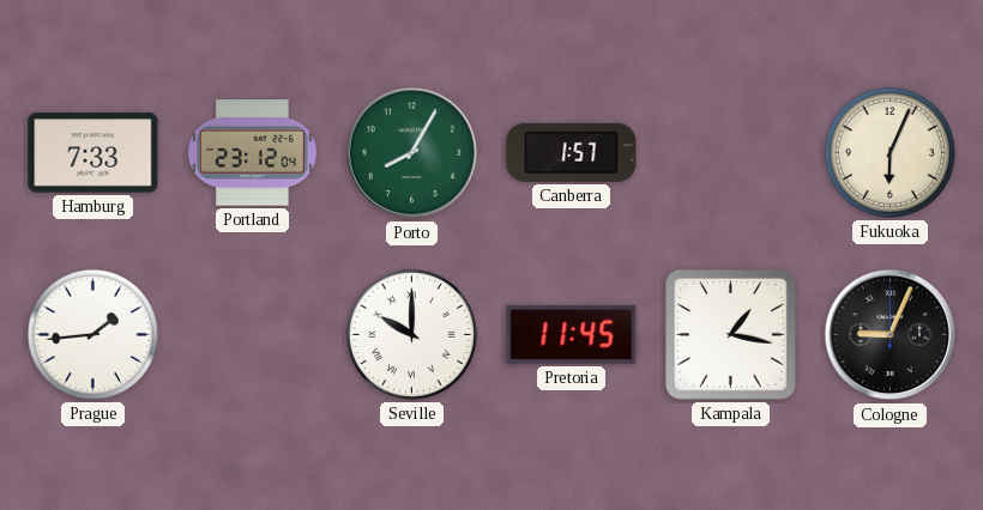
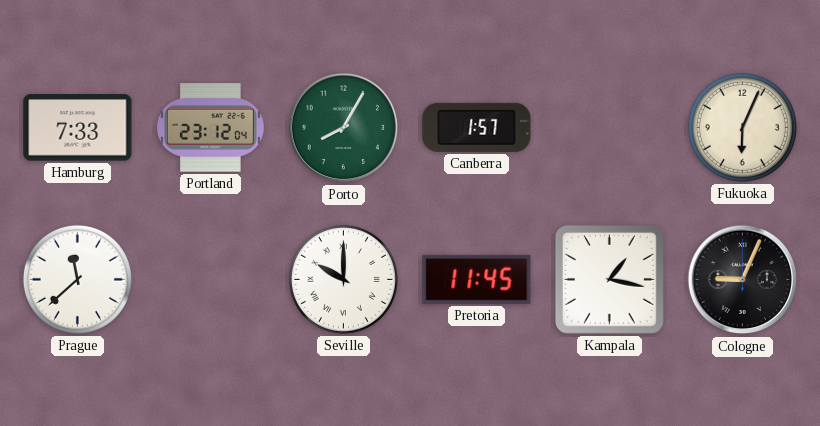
Prague: 1:44 -> 11:38
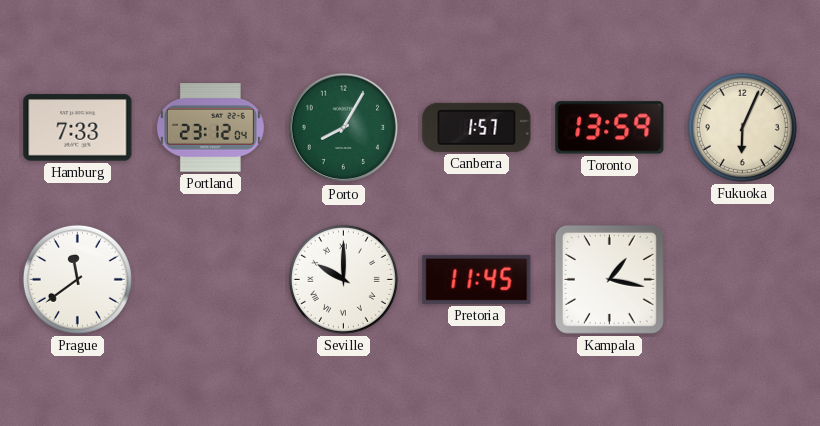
Toronto: none -> 13:59
Prague: 11:38 -> 11:39
Cologne: 9:04 -> none
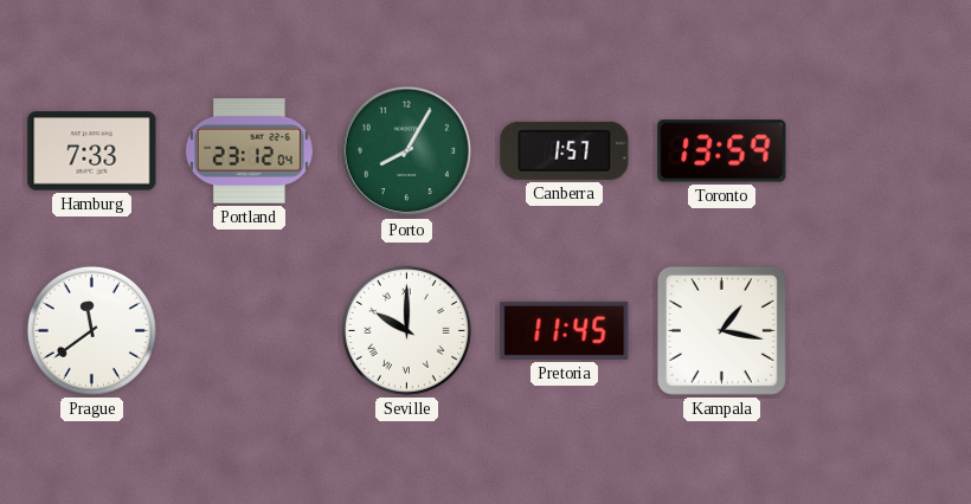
Fukuoka: 6:04 -> none
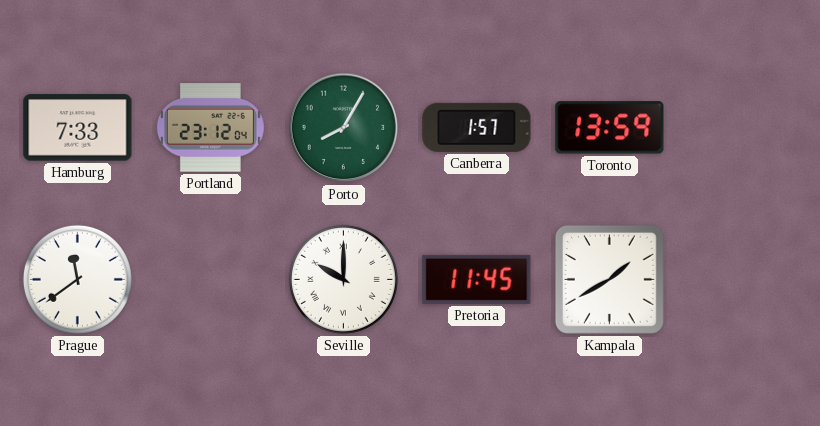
Kampala: 1:17 -> 1:40
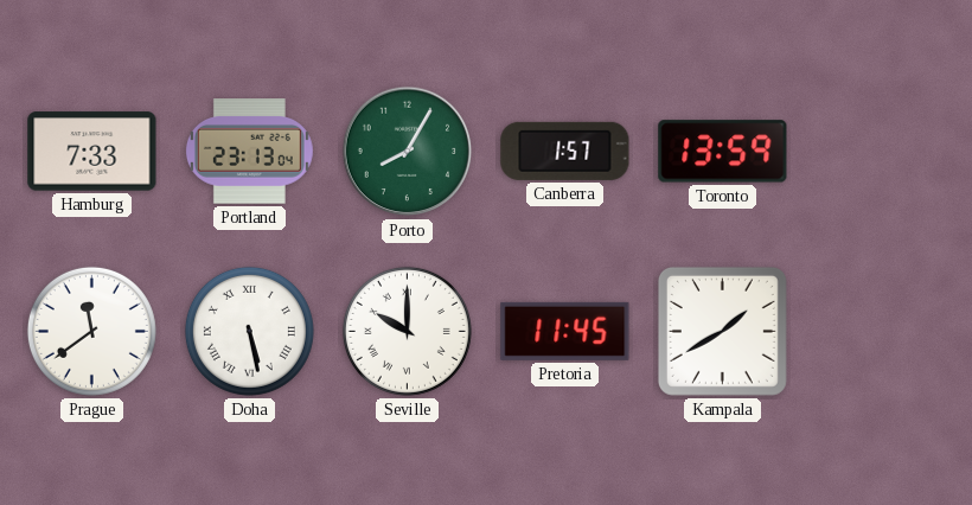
Portland: 23:12 -> 23:13
Doha: none -> 5:28
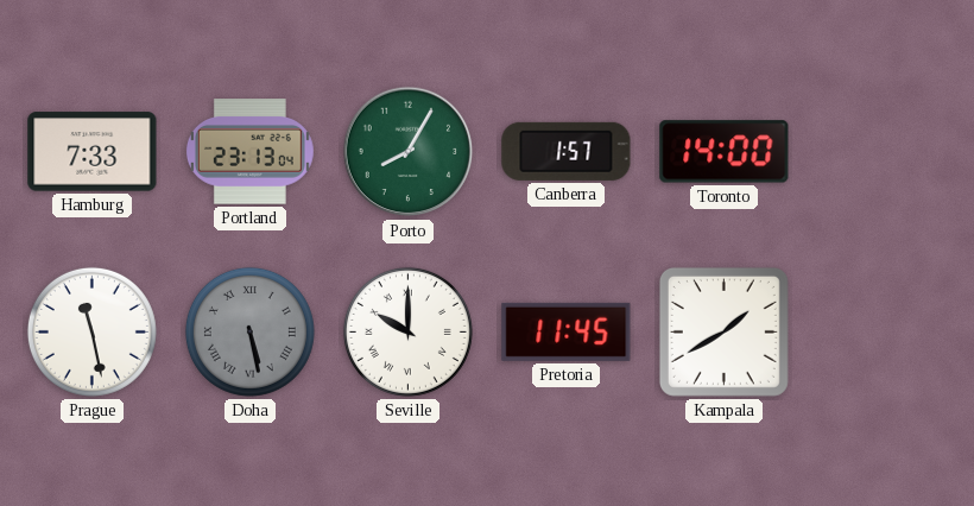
Toronto: 13:59 -> 14:00
Prague: 11:39 -> 11:28
Doha dial: white -> grey
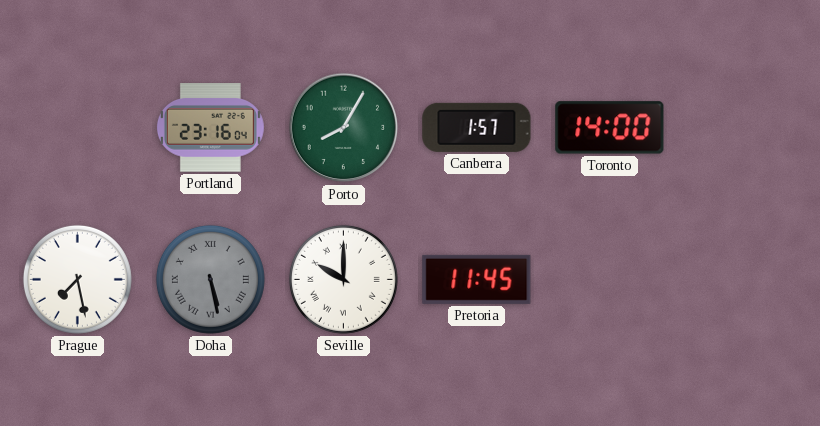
Hamburg: 7:33 -> none
Portland: 23:13 -> 23:16
Prague: 11:28 -> 7:28
Kampala: 1:40 -> none
